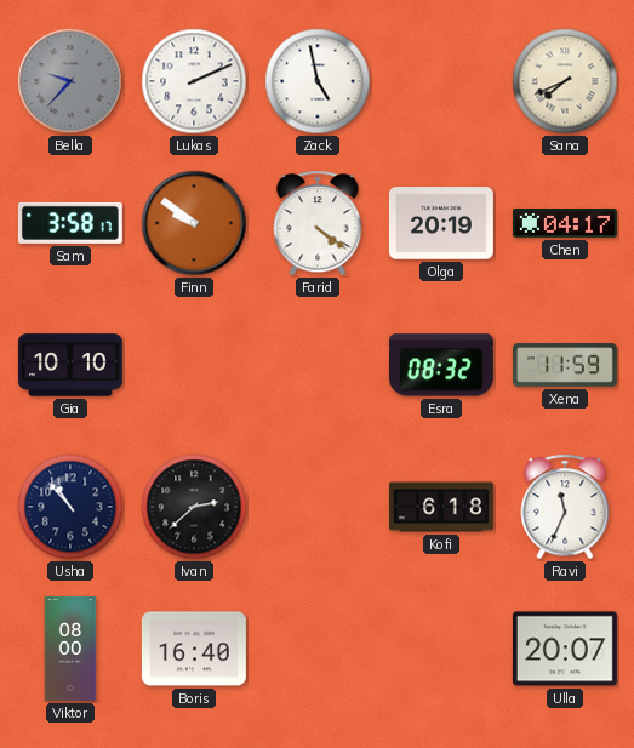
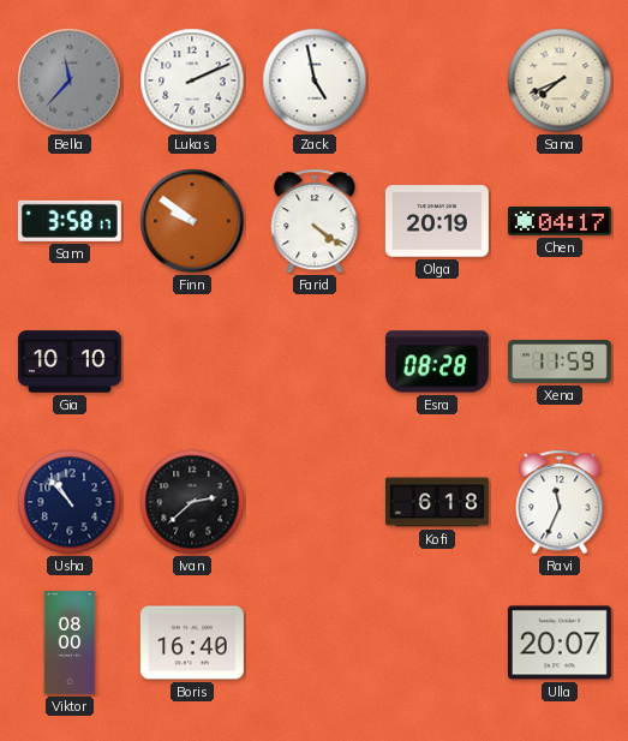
Bella: 9:37 -> 11:37
Esra: 08:32 -> 08:28
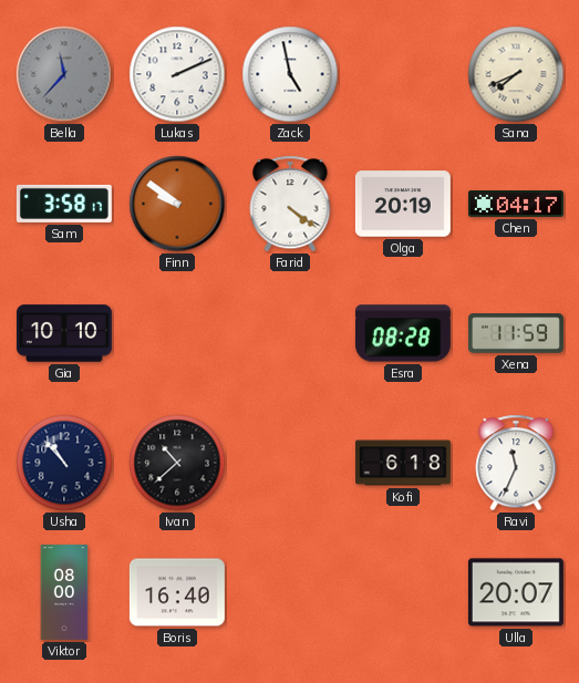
Ivan: 2:38 -> 10:38
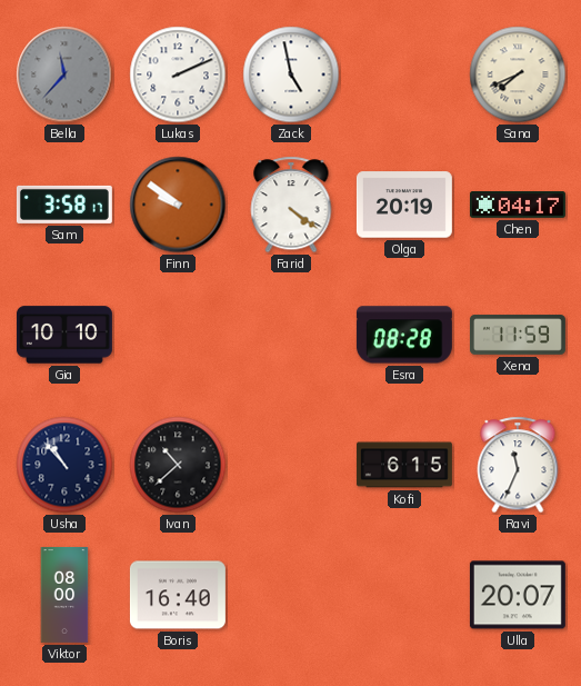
Kofi: 6:18 -> 6:15
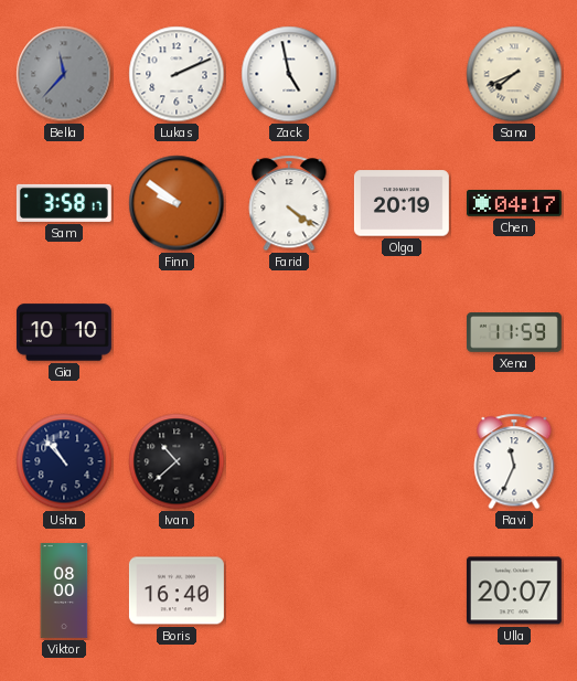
Esra: 08:28 -> none
Kofi: 6:15 -> none
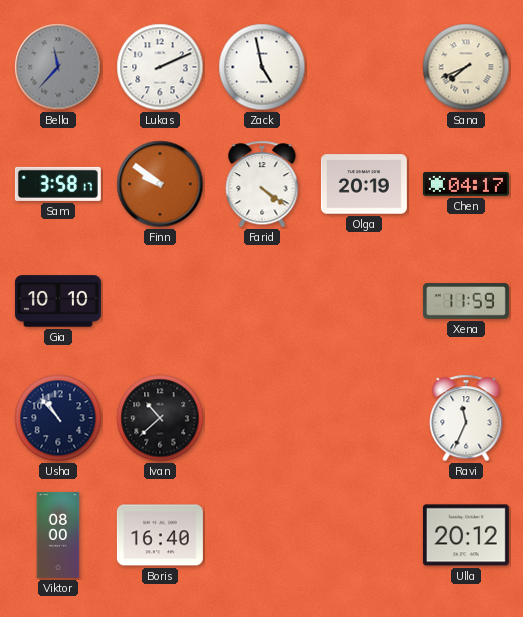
Ulla: 20:07 -> 20:12
